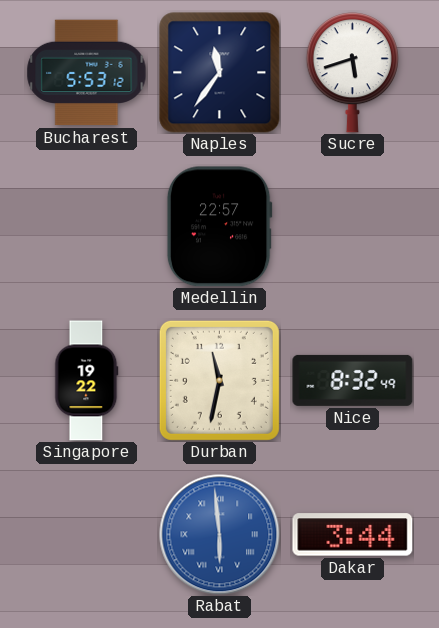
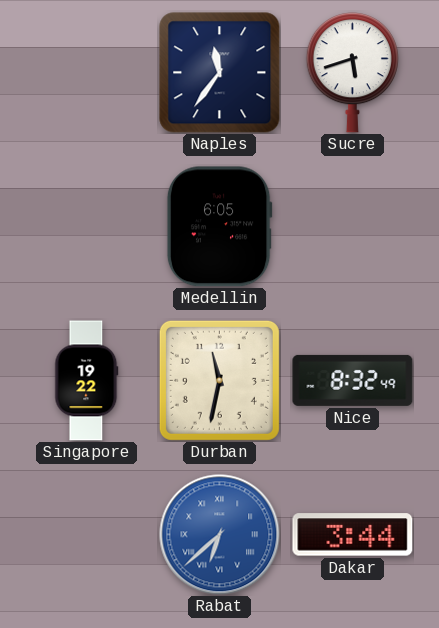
Bucharest: 5:53 -> none
Medellin: 22:57 -> 6:05
Rabat: 5:59 -> 6:38
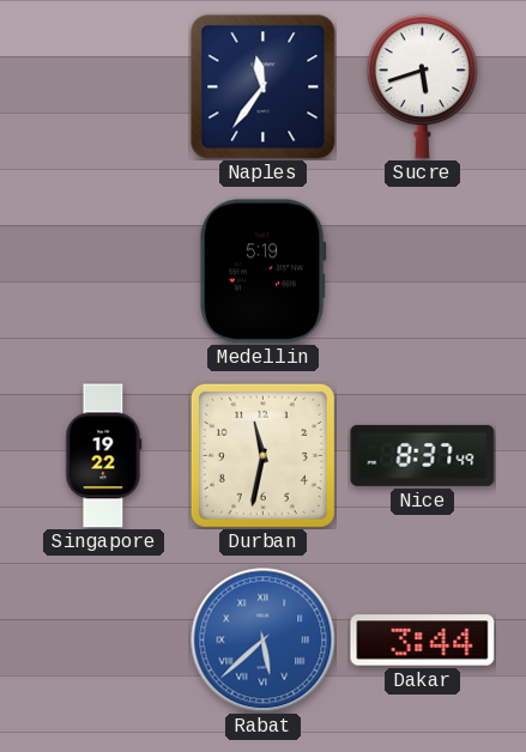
Medellin: 6:05 -> 5:19
Nice: 8:32 -> 8:37
Rabat: 6:38 -> 5:38
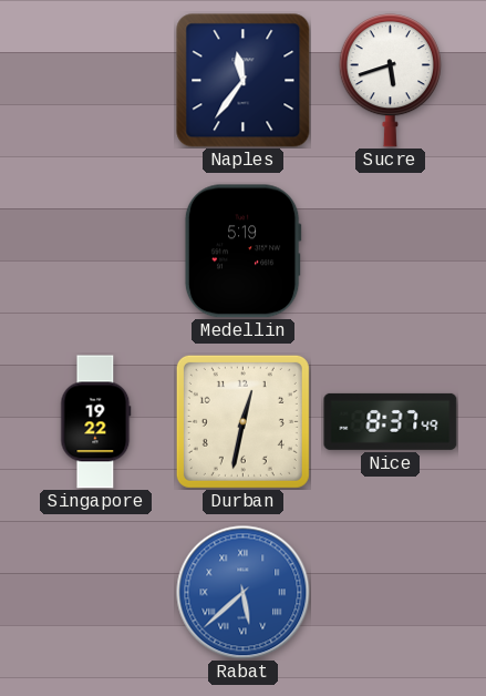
Durban: 11:32 -> 12:32
Dakar: 3:44 -> none
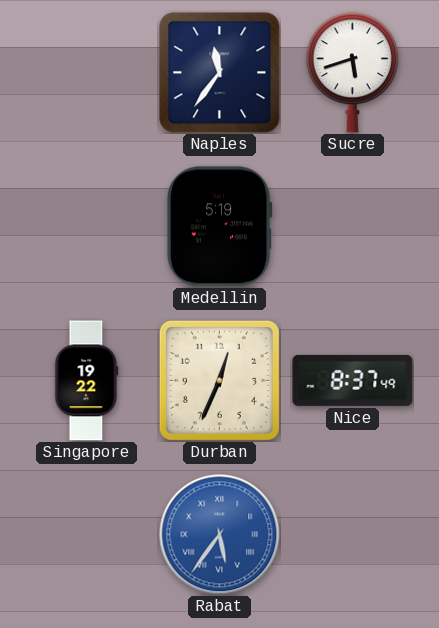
Durban: 12:32 -> 12:34
Rabat: 5:38 -> 5:36
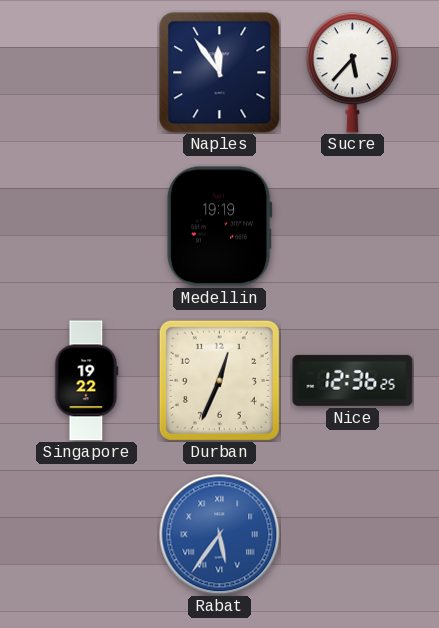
Naples: 11:36 -> 11:54
Sucre: 5:42 -> 5:37
Medellin: 5:19 -> 19:19
Nice: 8:37 -> 12:36
